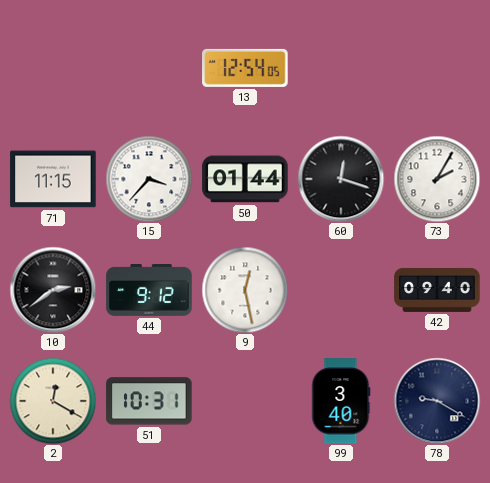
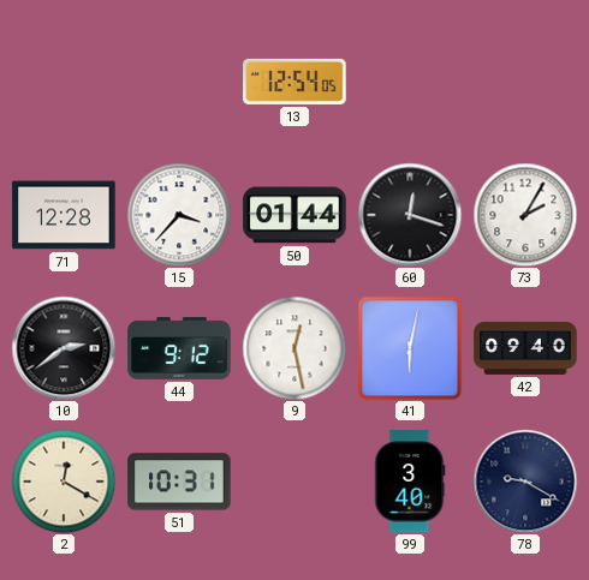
71: 11:15 -> 12:28
41: none -> 6:02
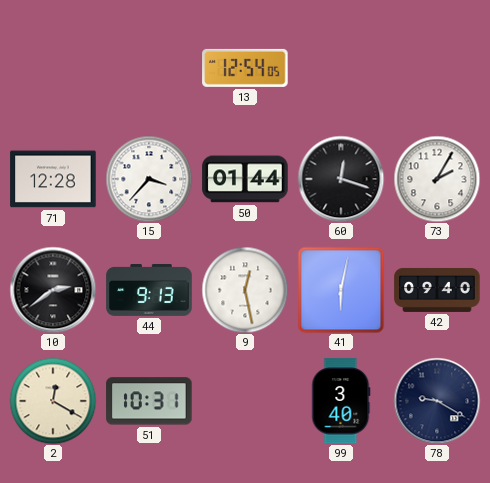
44: 9:12 -> 9:13
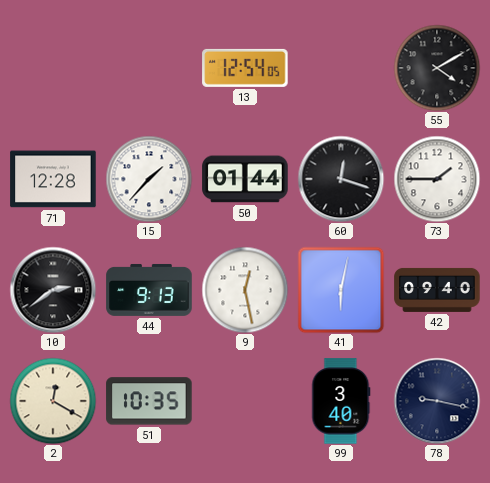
55: none -> 4:10
15: 3:37 -> 1:37
73: 2:05 -> 1:45
51: 10:31 -> 10:35
78: 9:20 -> 9:17
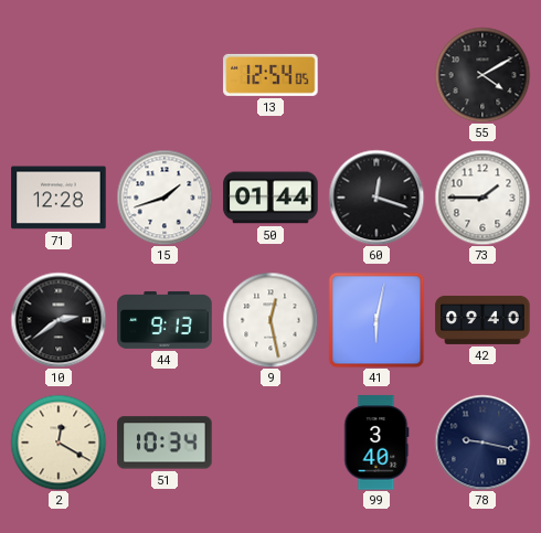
15: 1:37 -> 1:42
51: 10:35 -> 10:34
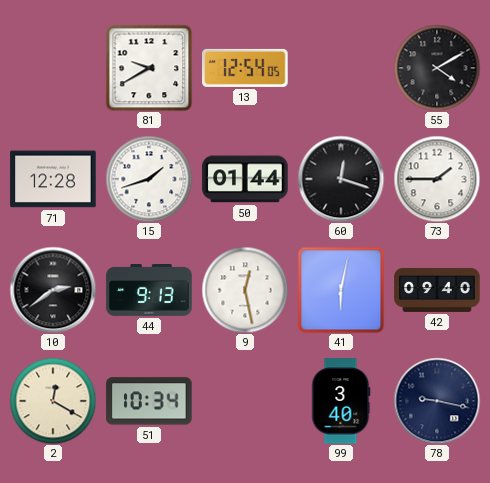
81: none -> 9:40
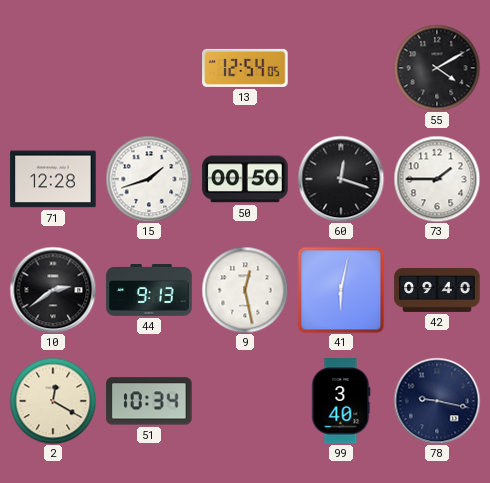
81: 9:40 -> none
50: 01:44 -> 00:50
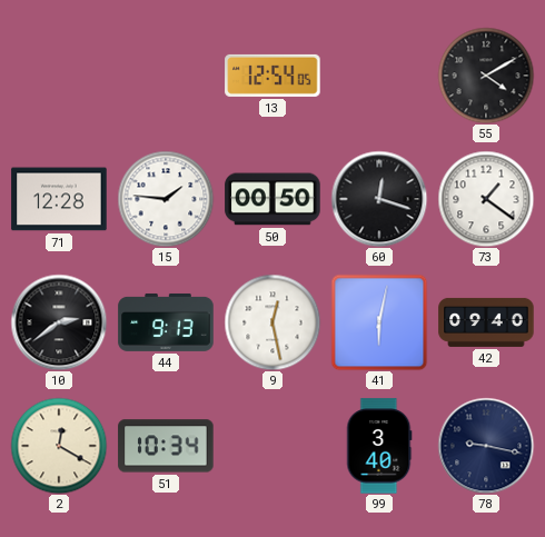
15: 1:42 -> 1:46
73: 1:45 -> 1:21
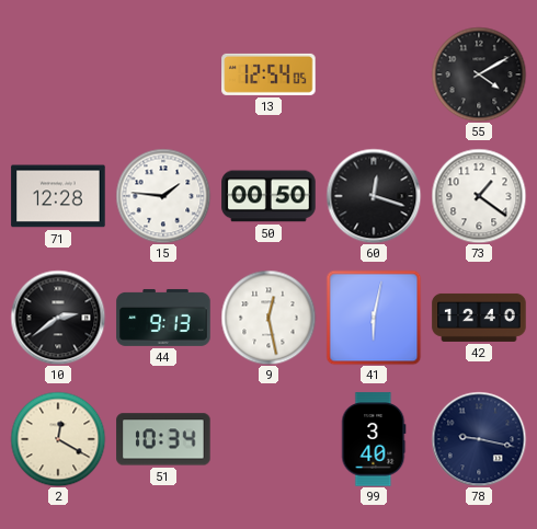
42: 09:40 -> 12:40
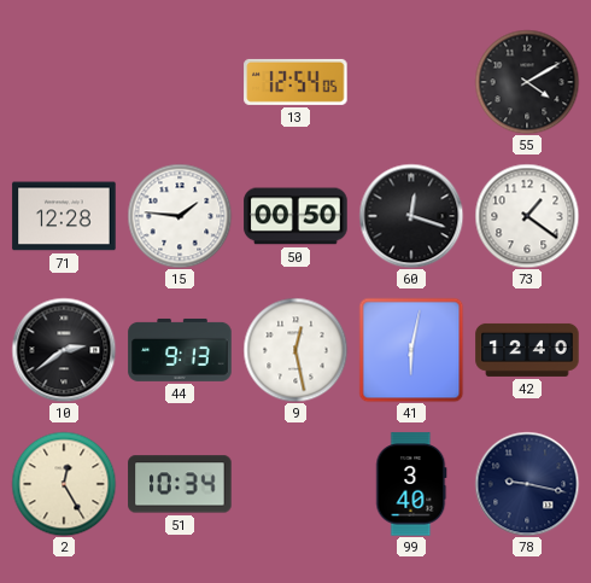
2: 12:20 -> 12:25
